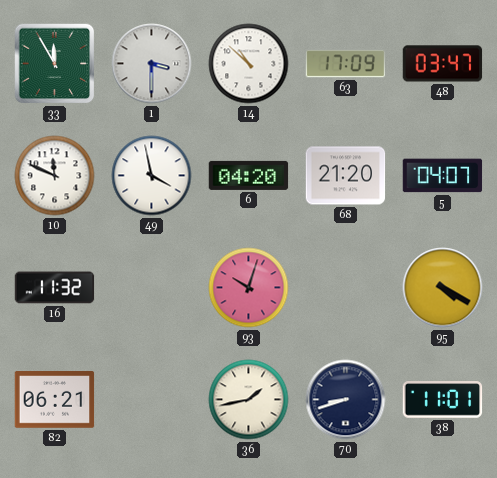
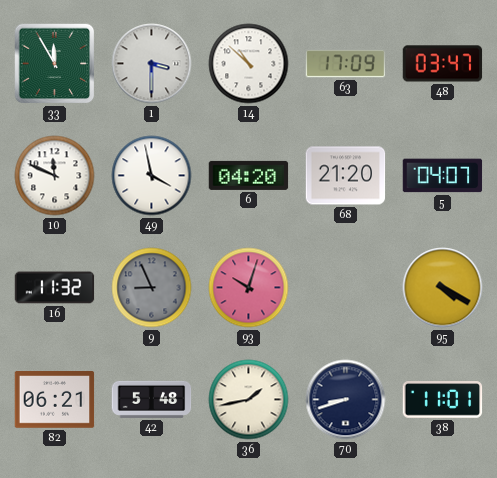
9: none -> 8:56
42: none -> 5:48
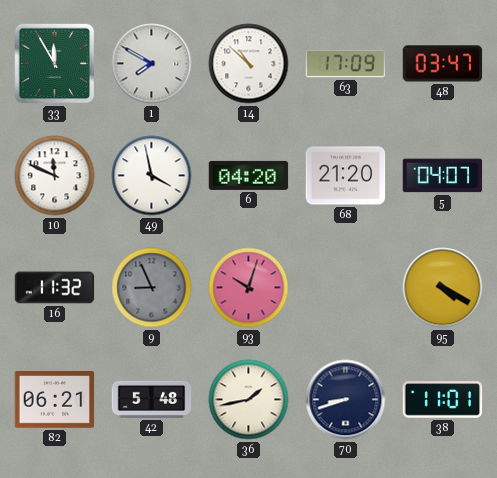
1: 3:30 -> 7:50
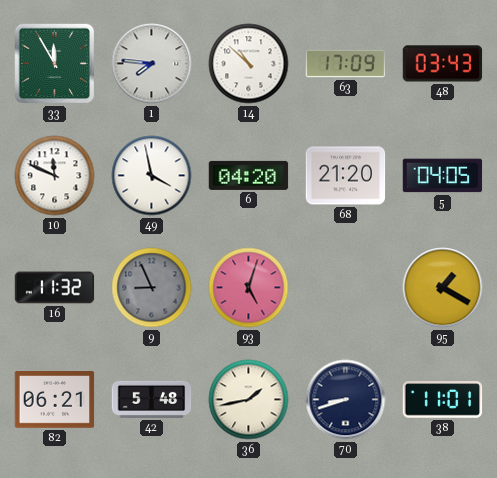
1: 7:50 -> 7:46
48: 03:47 -> 03:43
5: 04:07 -> 04:05
93: 10:03 -> 5:03
95: 4:20 -> 1:20
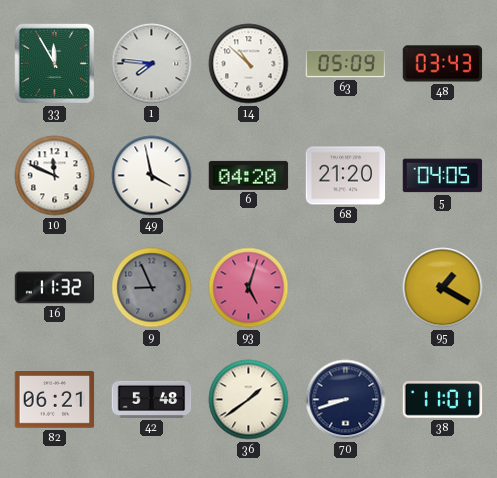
63: 17:09 -> 05:09
36: 1:43 -> 1:39
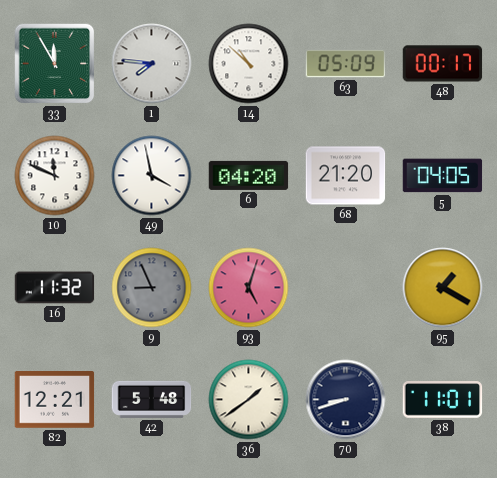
48: 03:43 -> 00:17
82: 06:21 -> 12:21
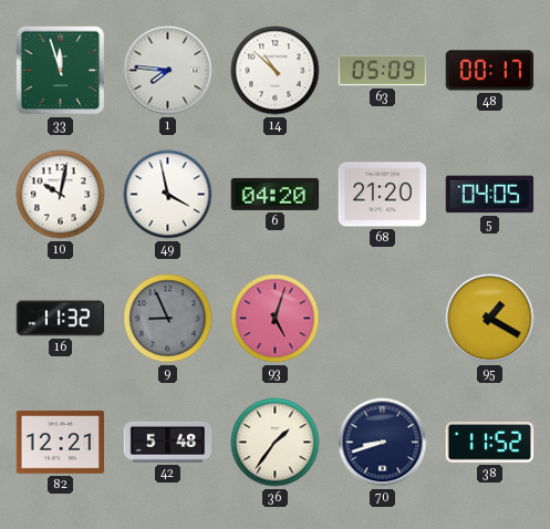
33: 11:55 -> 11:57
10: 11:49 -> 10:02
36: 1:39 -> 1:36
38: 11:01 -> 11:52
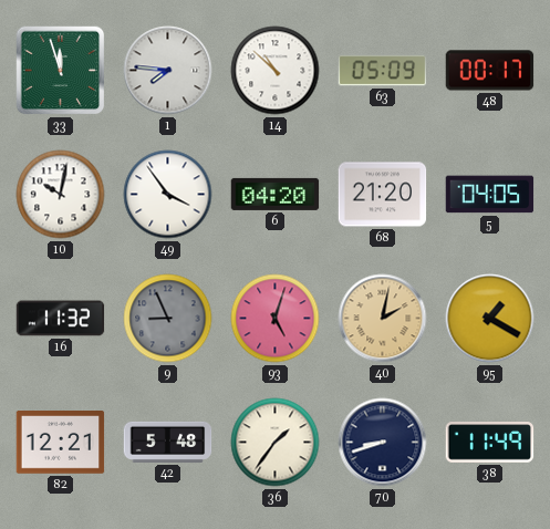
49: 3:58 -> 3:54
40: none -> 2:02
38: 11:52 -> 11:49
